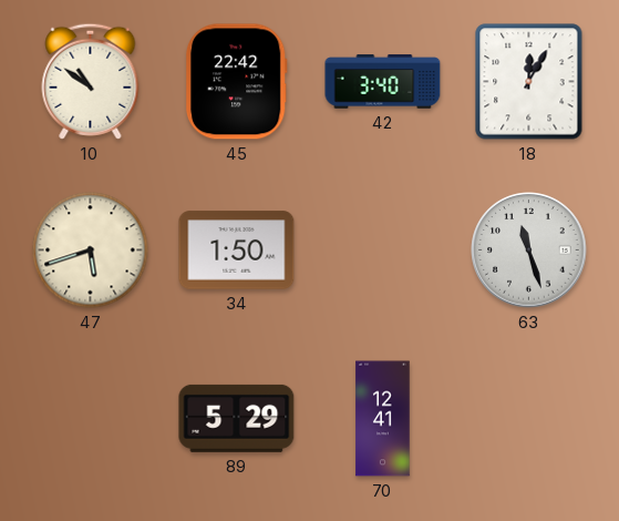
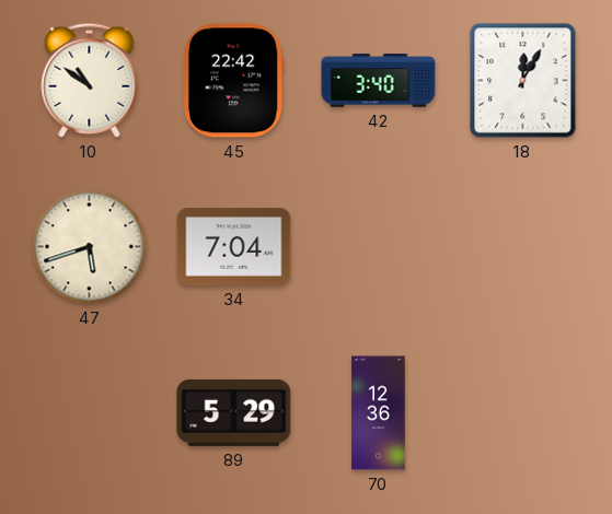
34: 1:50 -> 7:04
63: 11:27 -> none
70: 12:41 -> 12:36
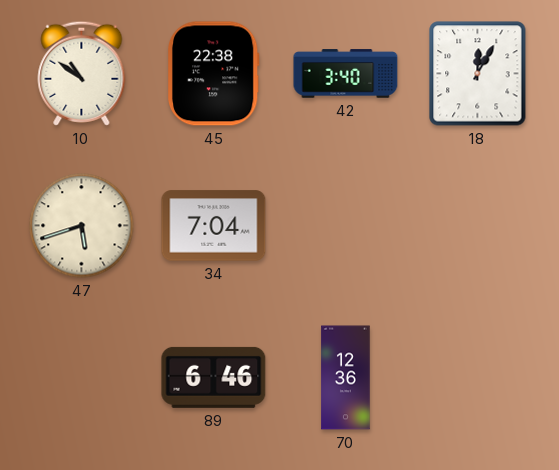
45: 22:42 -> 22:38
89: 5:29 -> 6:46
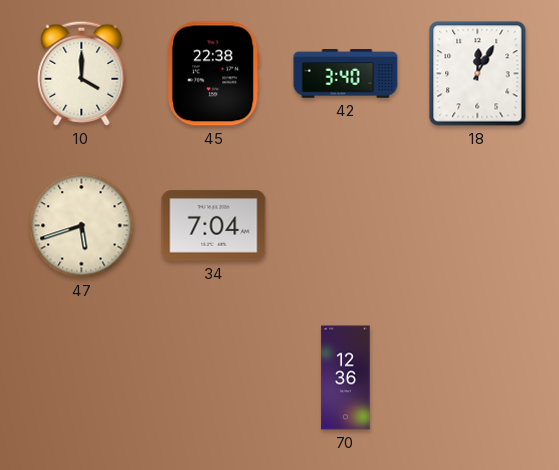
10: 10:51 -> 4:00
89: 6:46 -> none
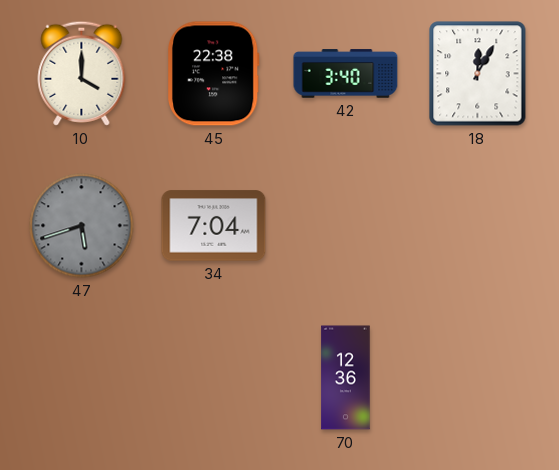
47 dial: cream -> grey
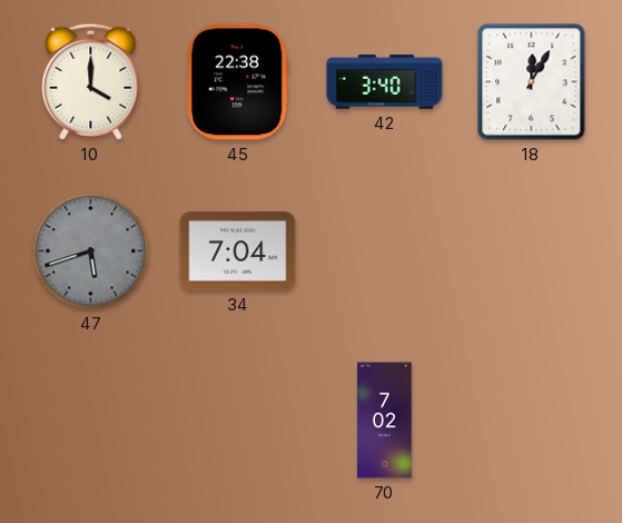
70: 12:36 -> 7:02
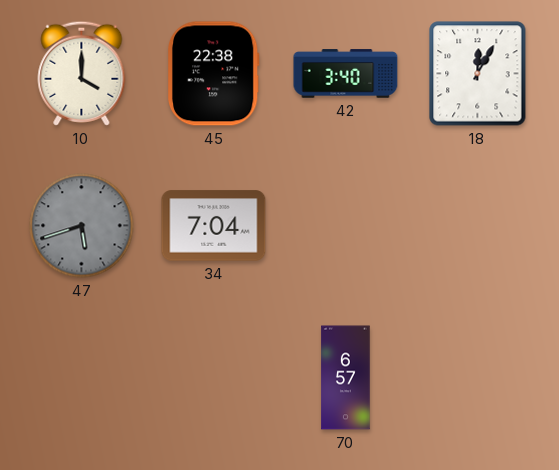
70: 7:02 -> 6:57
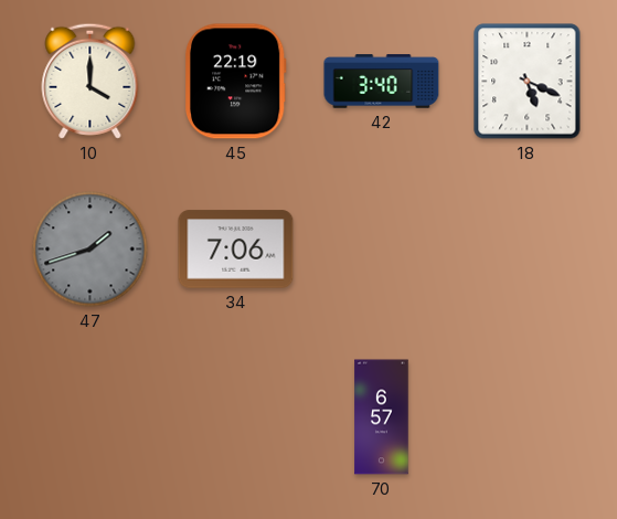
45: 22:38 -> 22:19
18: 12:05 -> 5:19
47: 5:42 -> 1:42
34: 7:04 -> 7:06
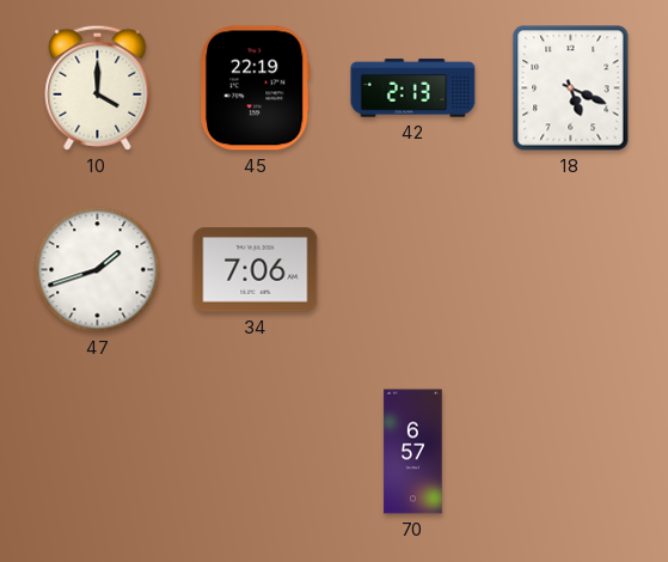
42: 3:40 -> 2:13
47 dial: grey -> white
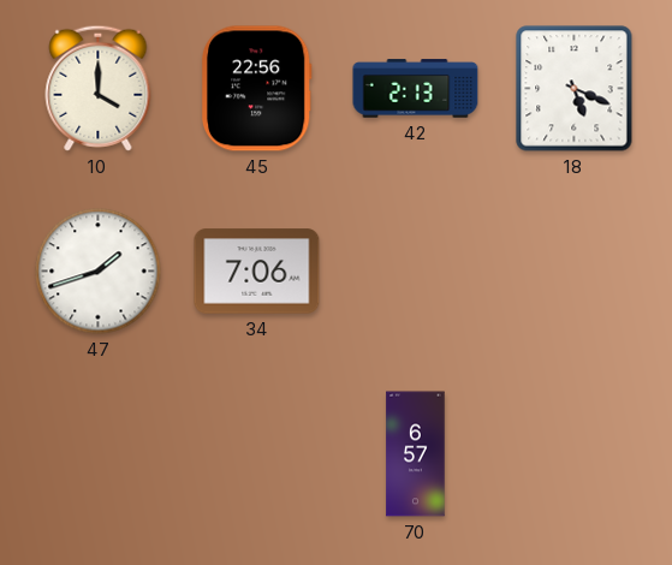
45: 22:19 -> 22:56
